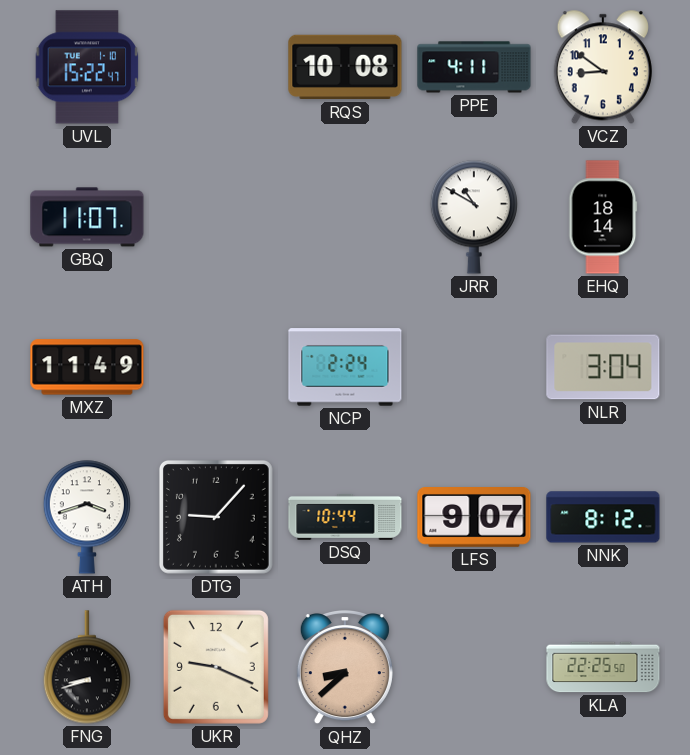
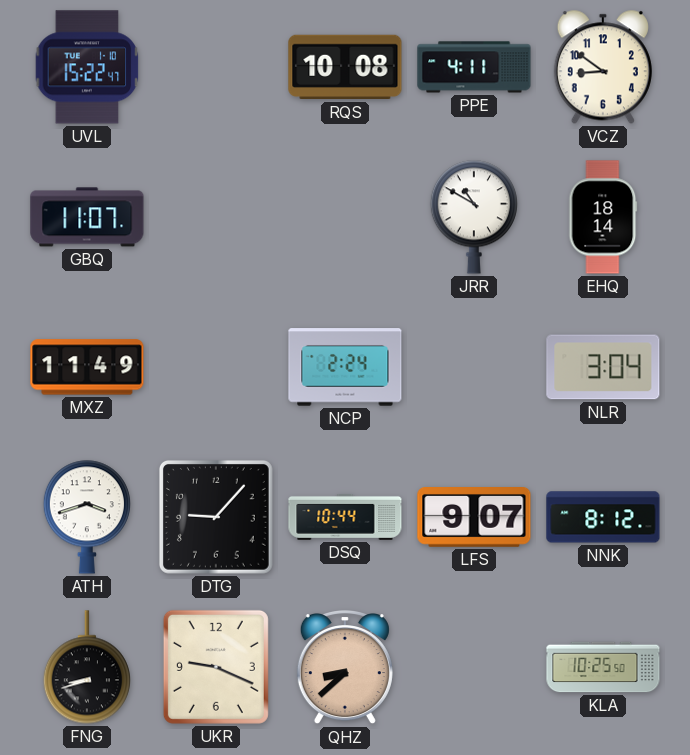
KLA: 22:25 -> 10:25
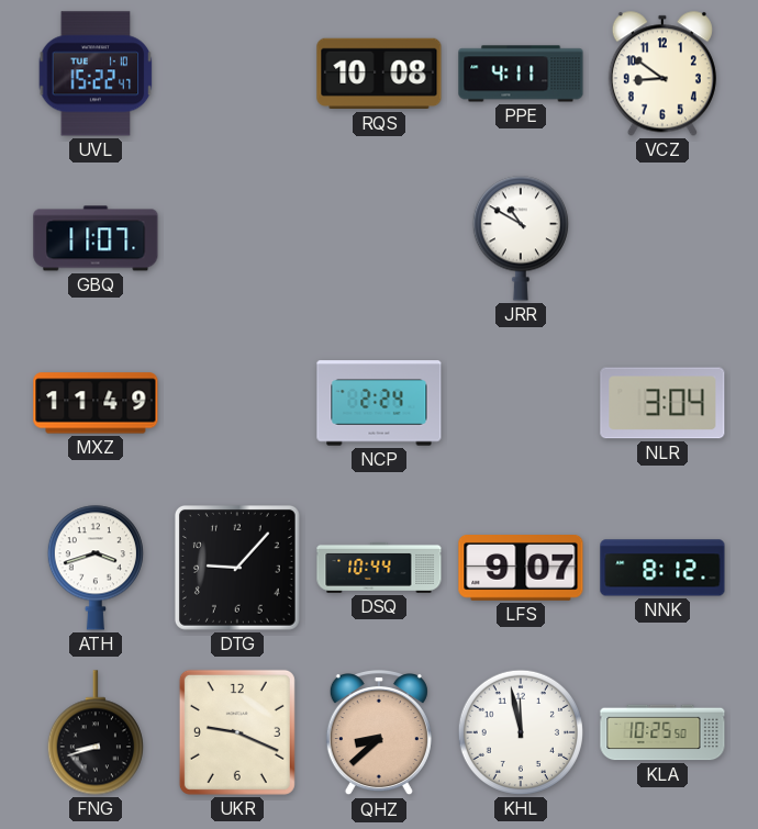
EHQ: 18:14 -> none
KHL: none -> 11:58
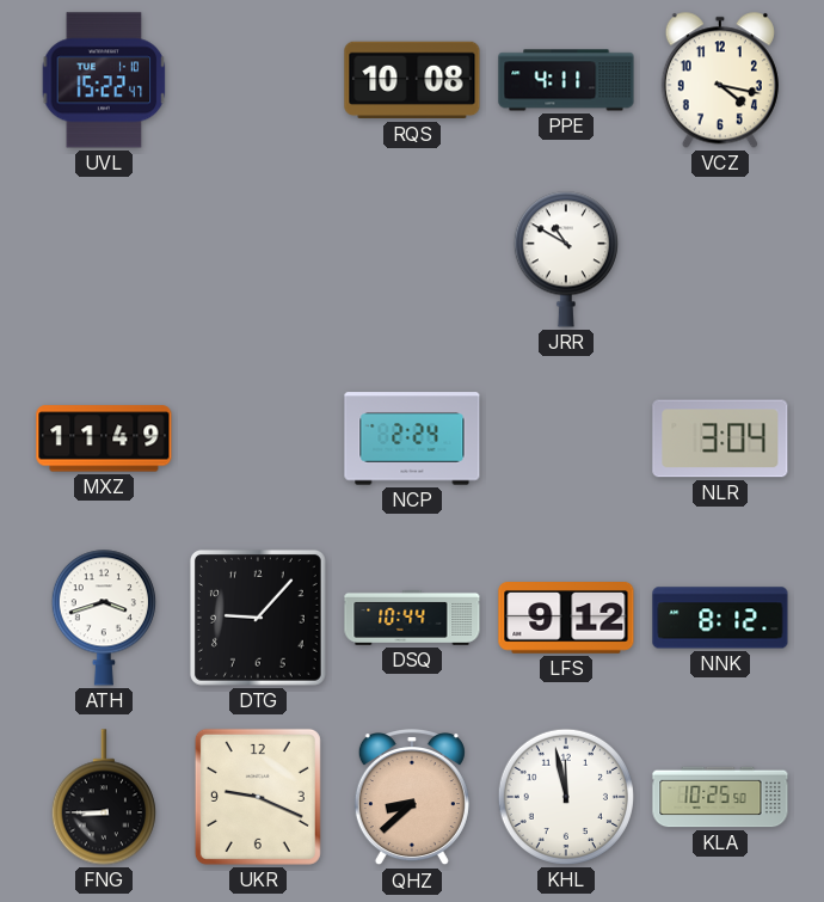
VCZ: 8:51 -> 4:17
GBQ: 11:07 -> none
LFS: 9:07 -> 9:12
FNG: 8:42 -> 8:45
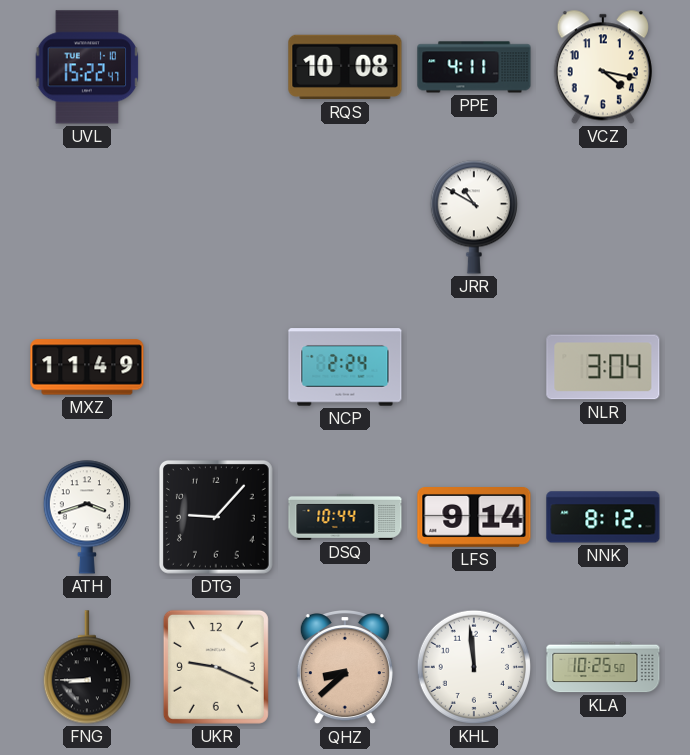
LFS: 9:12 -> 9:14
KHL: 11:58 -> 11:59
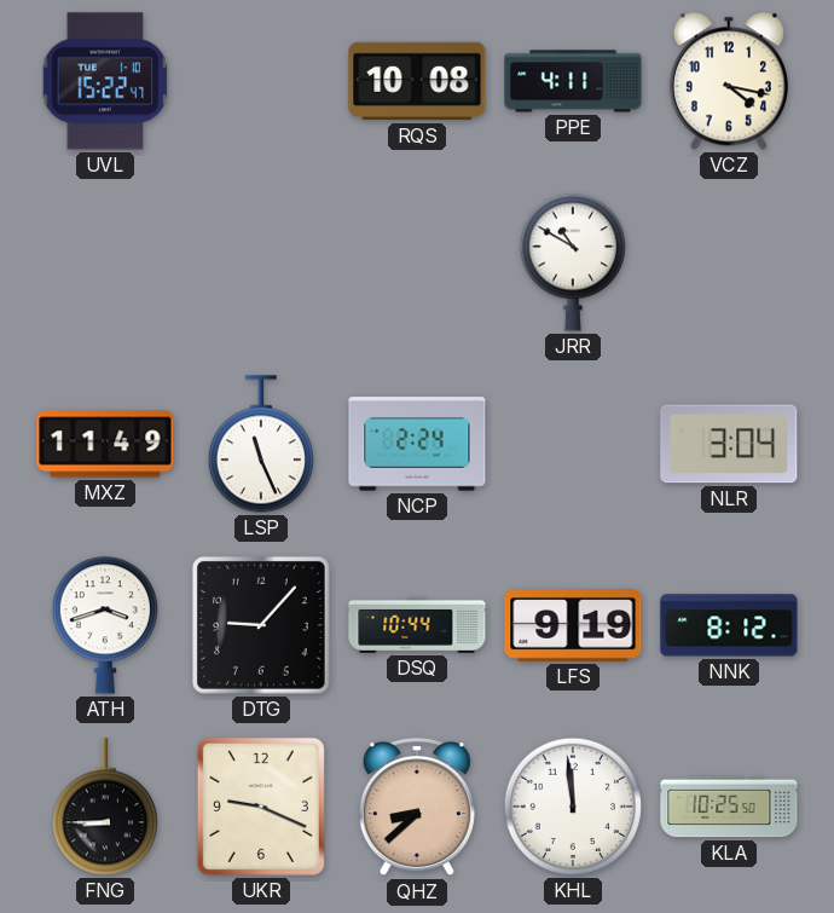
LSP: none -> 11:26
LFS: 9:14 -> 9:19
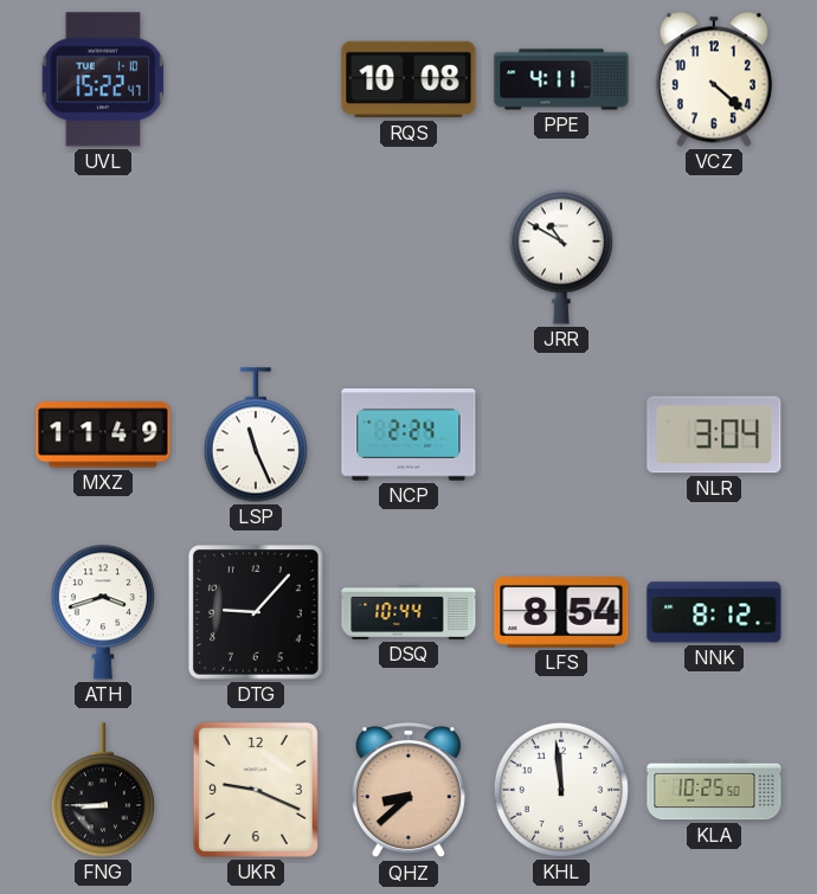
VCZ: 4:17 -> 4:22
LFS: 9:19 -> 8:54
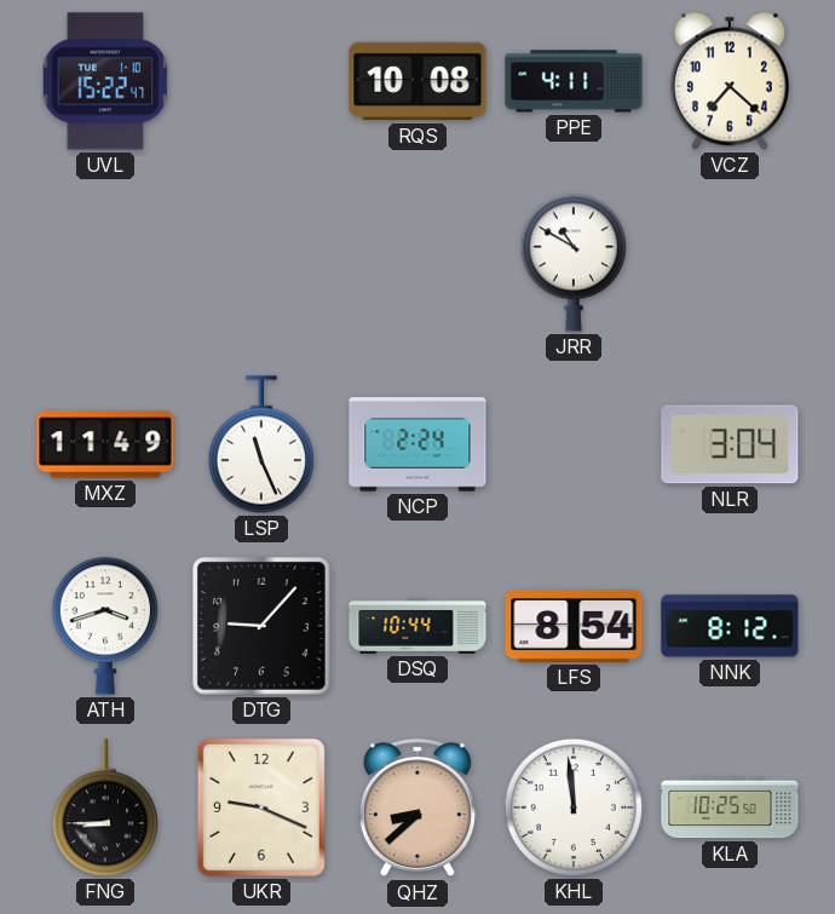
VCZ: 4:22 -> 7:22
